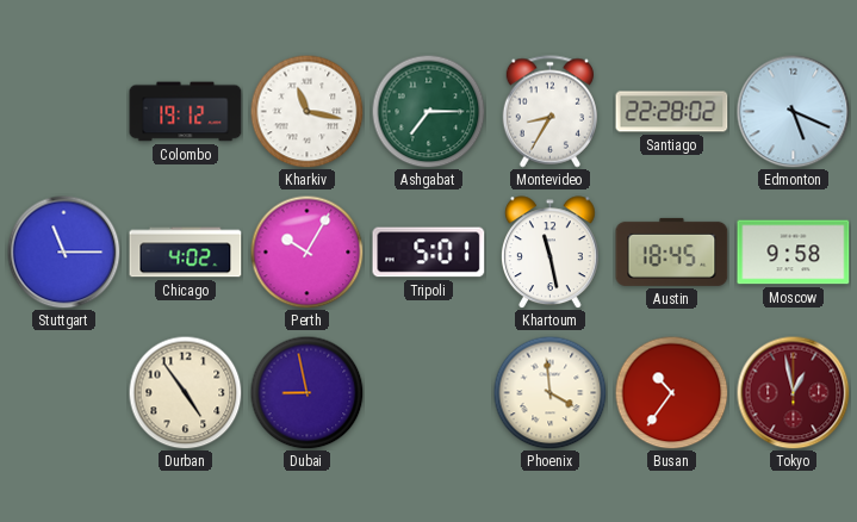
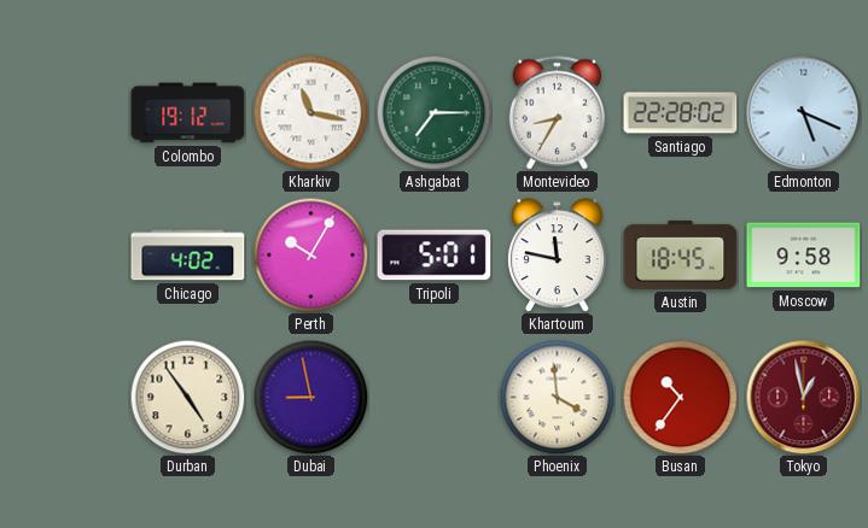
Stuttgart: 11:15 -> none
Khartoum: 11:28 -> 11:47
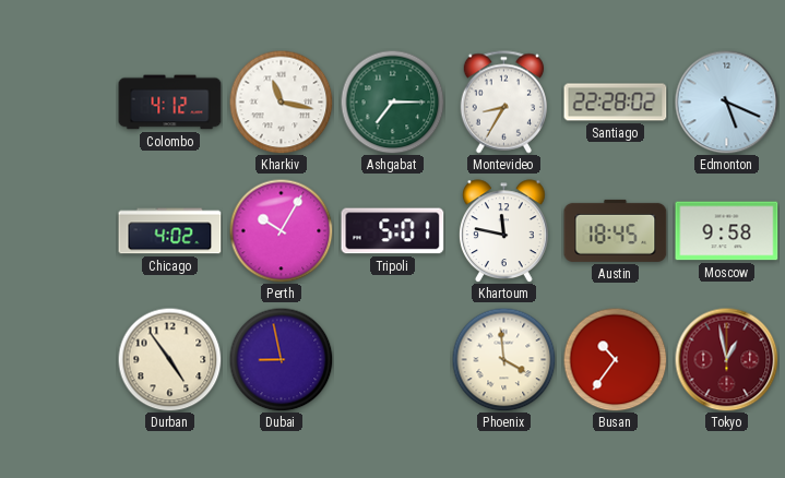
Colombo: 19:12 -> 4:12
